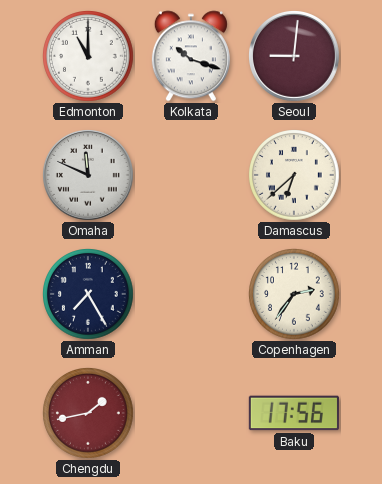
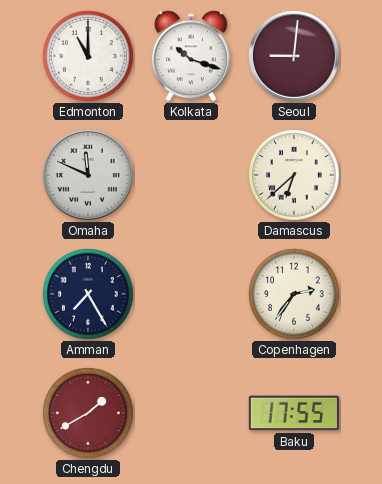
Chengdu: 1:43 -> 1:40
Baku: 17:56 -> 17:55
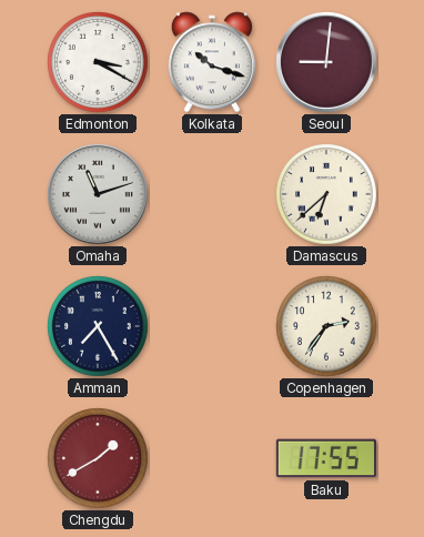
Edmonton: 11:00 -> 3:20
Omaha: 11:49 -> 11:12
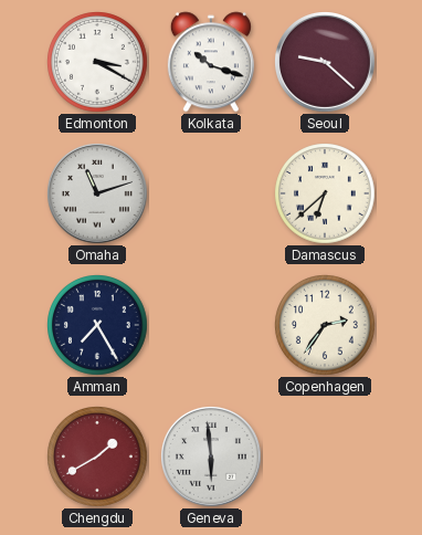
Seoul: 9:01 -> 9:22
Geneva: none -> 5:59
Baku: 17:55 -> none
